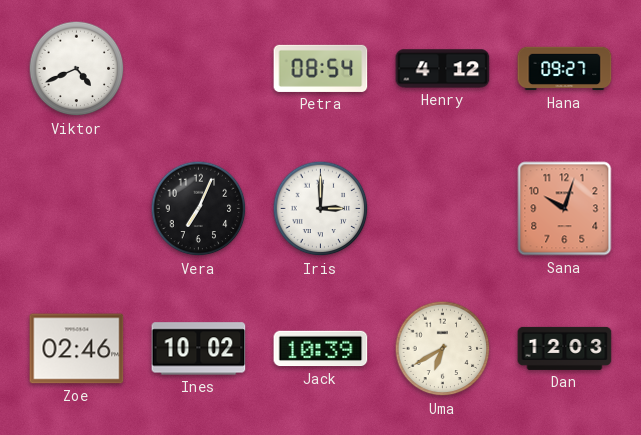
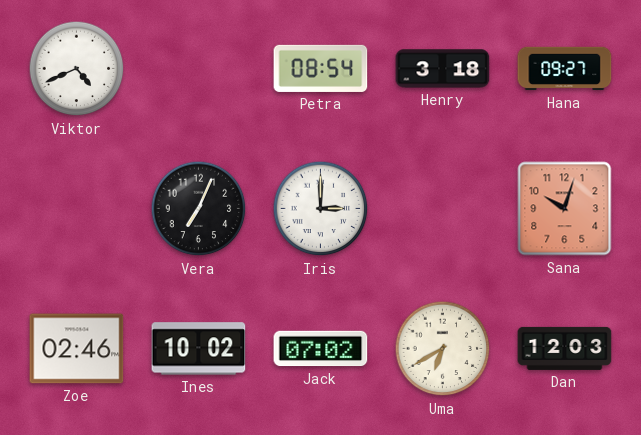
Henry: 4:12 -> 3:18
Jack: 10:39 -> 07:02
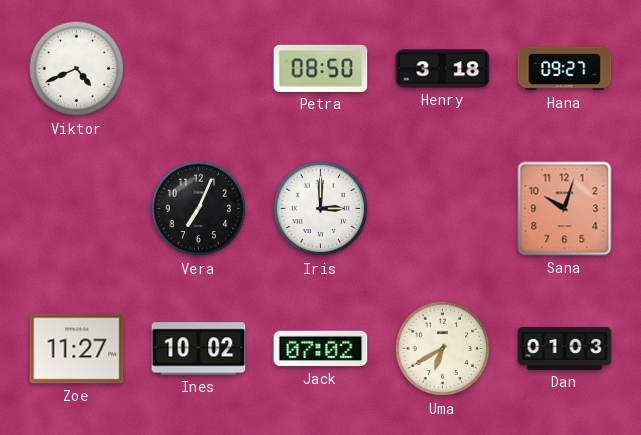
Petra: 08:54 -> 08:50
Zoe: 02:46 -> 11:27
Dan: 12:03 -> 01:03
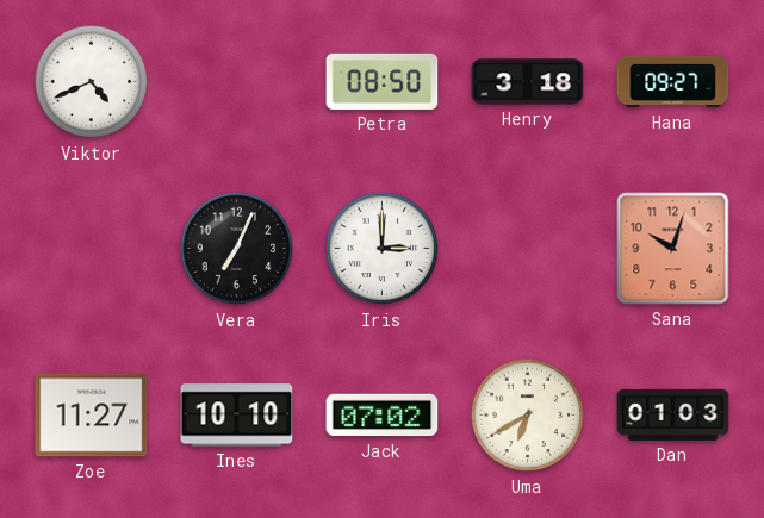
Ines: 10:02 -> 10:10
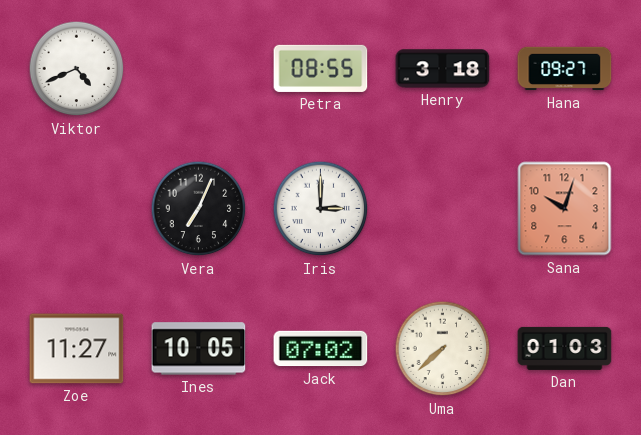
Petra: 08:50 -> 08:55
Ines: 10:10 -> 10:05
Uma: 6:40 -> 7:38
